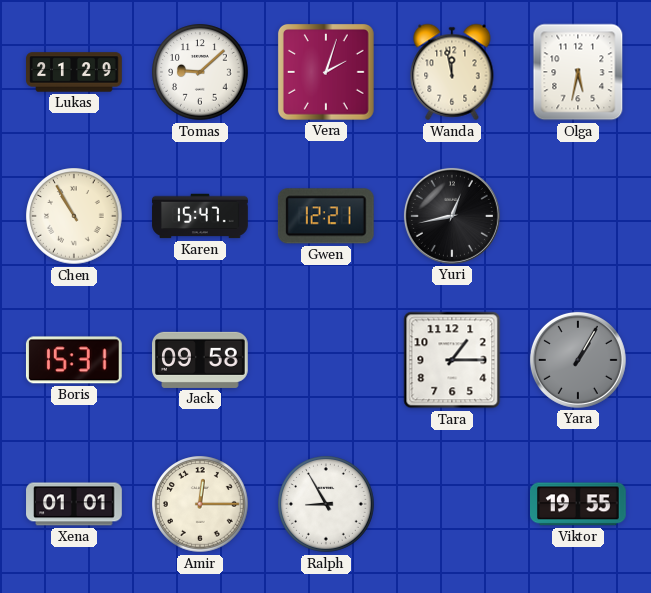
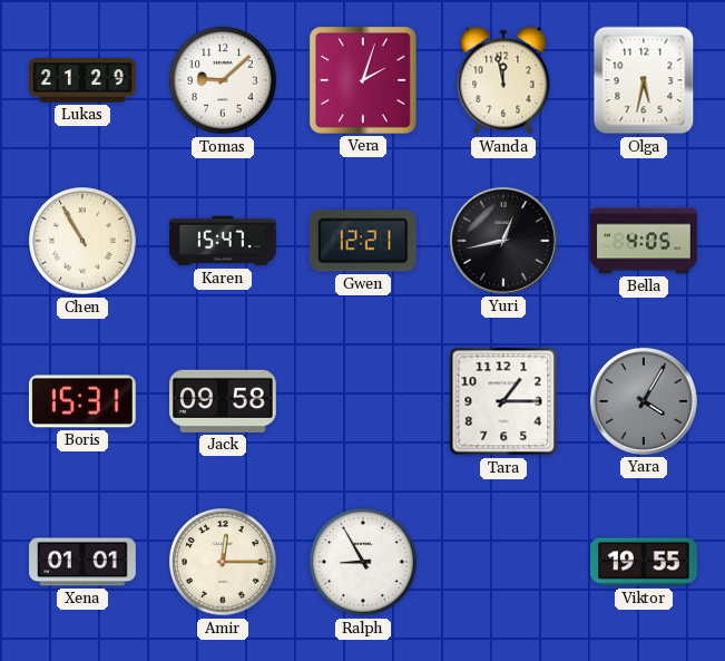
Bella: none -> 4:05
Yara: 1:05 -> 4:05
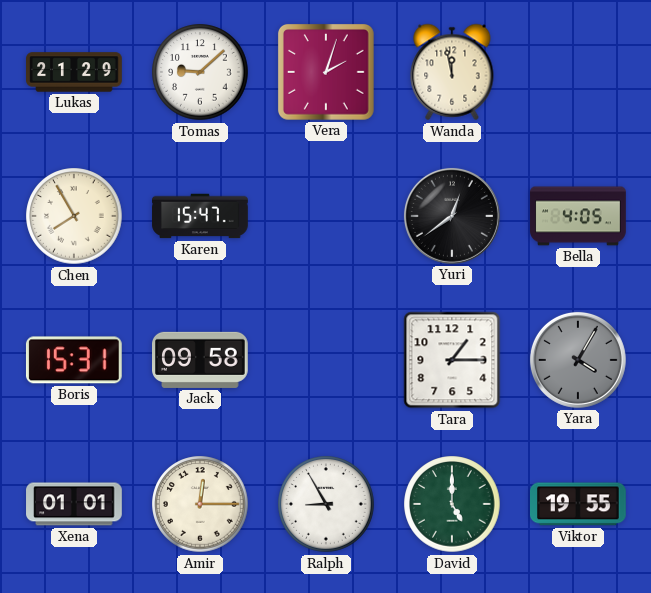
Olga: 5:32 -> none
Chen: 10:55 -> 7:55
Gwen: 12:21 -> none
Yuri: 12:43 -> 12:39
David: none -> 5:00
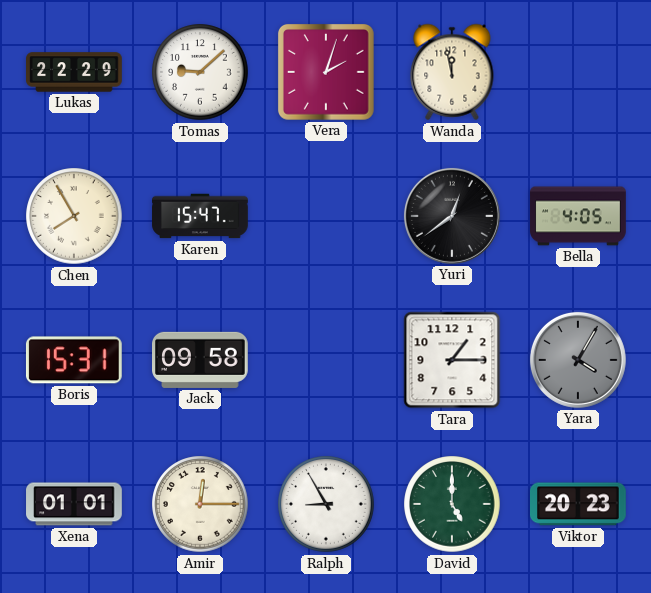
Lukas: 21:29 -> 22:29
Viktor: 19:55 -> 20:23
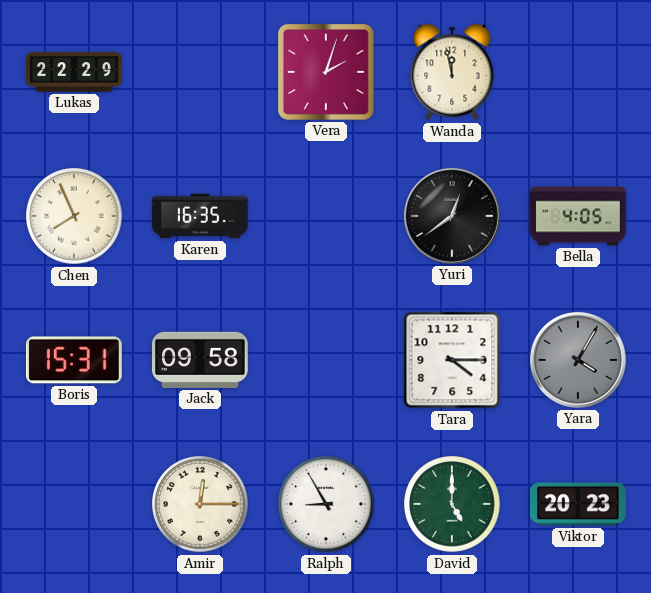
Tomas: 9:08 -> none
Chen: 7:55 -> 7:56
Karen: 15:47 -> 16:35
Tara: 1:15 -> 4:15
Xena: 01:01 -> none
